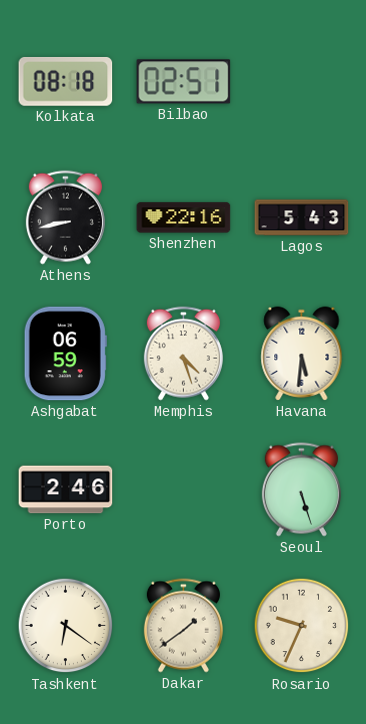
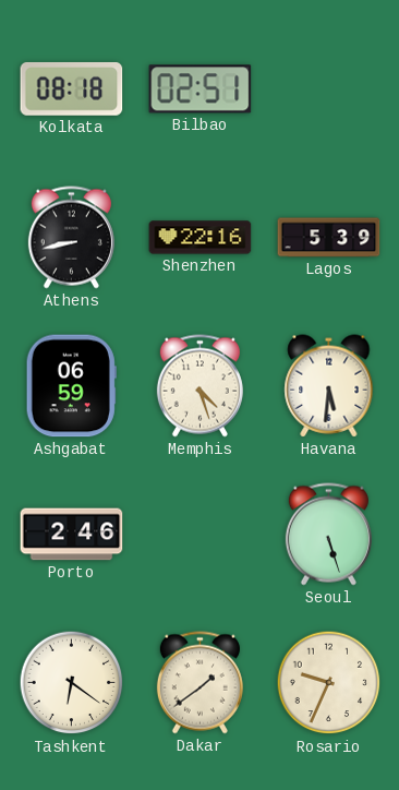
Lagos: 5:43 -> 5:39
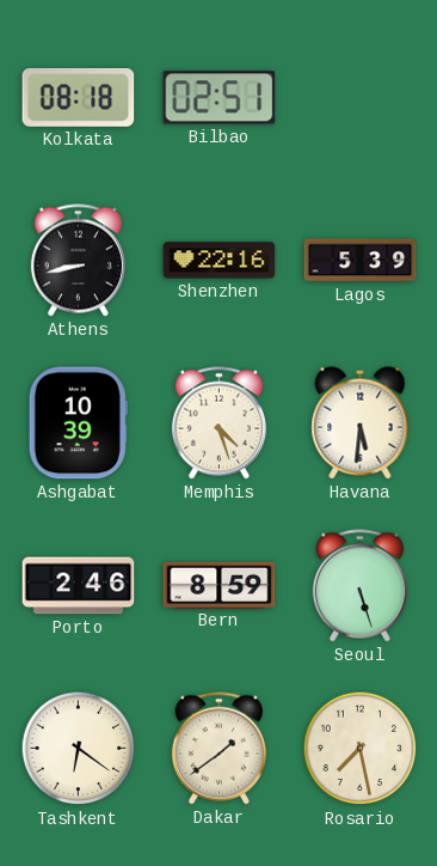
Ashgabat: 06:59 -> 10:39
Bern: none -> 8:59
Rosario: 9:34 -> 7:28
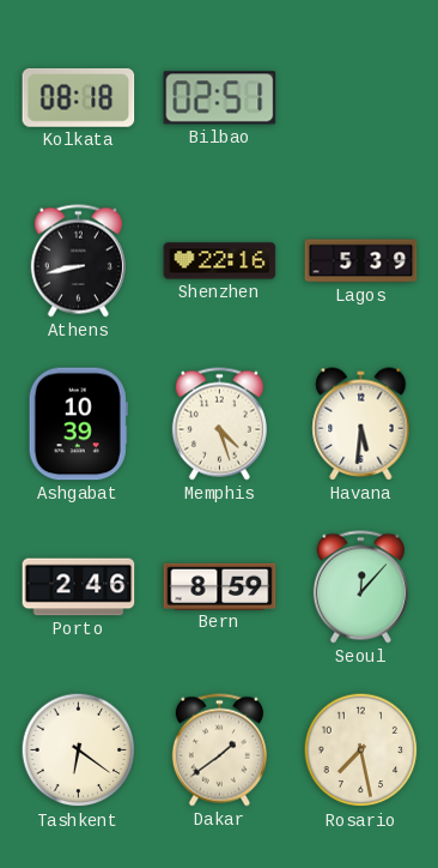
Seoul: 5:27 -> 12:07
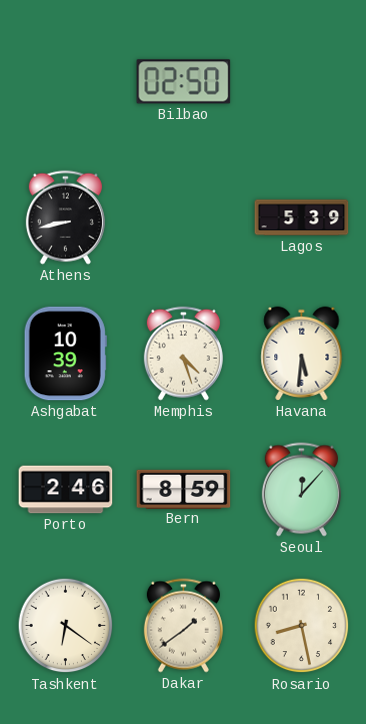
Kolkata: 08:18 -> none
Bilbao: 02:51 -> 02:50
Shenzhen: 22:16 -> none
Rosario: 7:28 -> 8:28
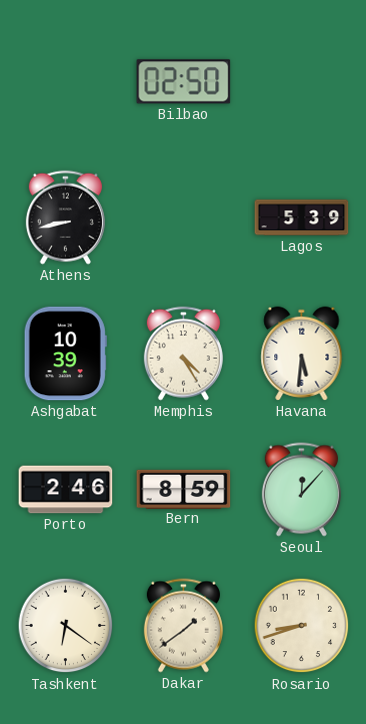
Memphis: 4:27 -> 4:25
Rosario: 8:28 -> 8:42
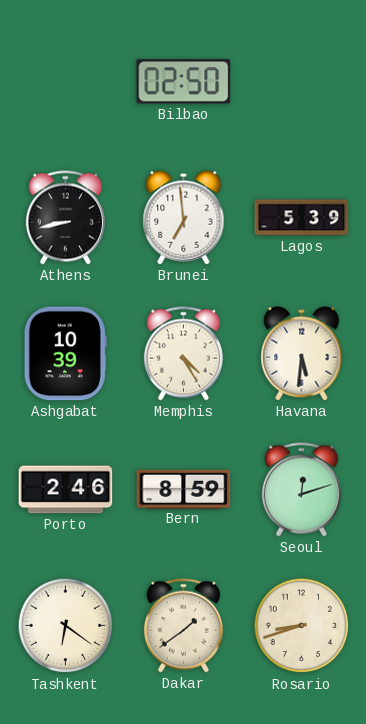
Brunei: none -> 6:59
Seoul: 12:07 -> 12:12
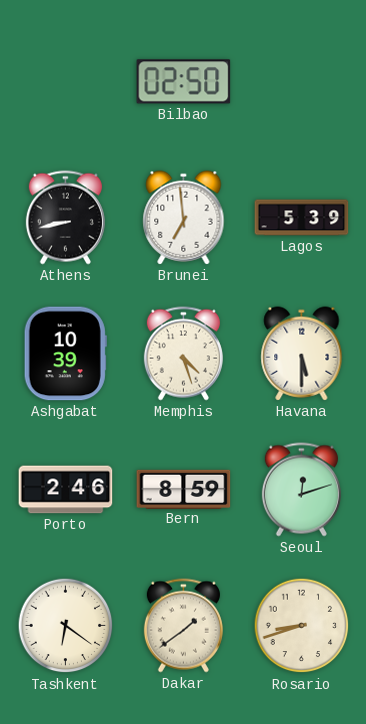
Memphis: 4:25 -> 4:27
Havana: 5:31 -> 5:30
